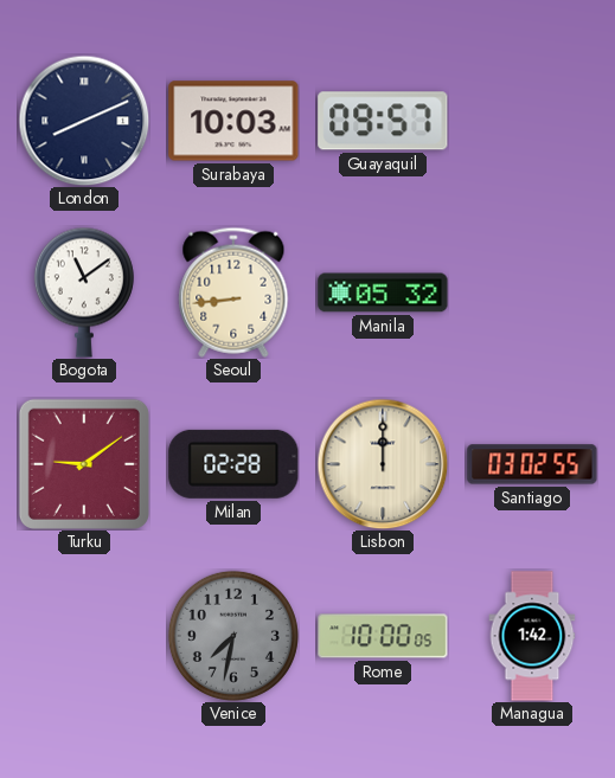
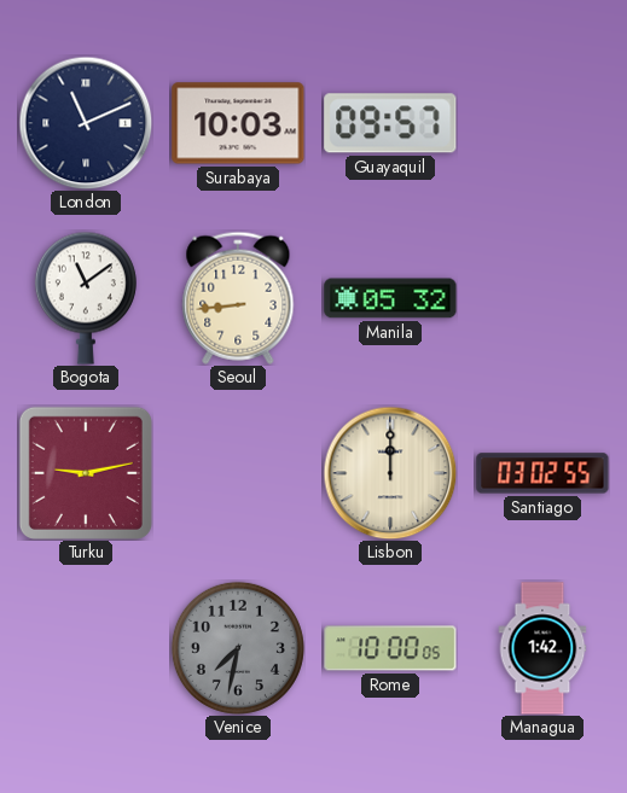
London: 8:11 -> 11:11
Turku: 9:09 -> 9:13
Milan: 02:28 -> none
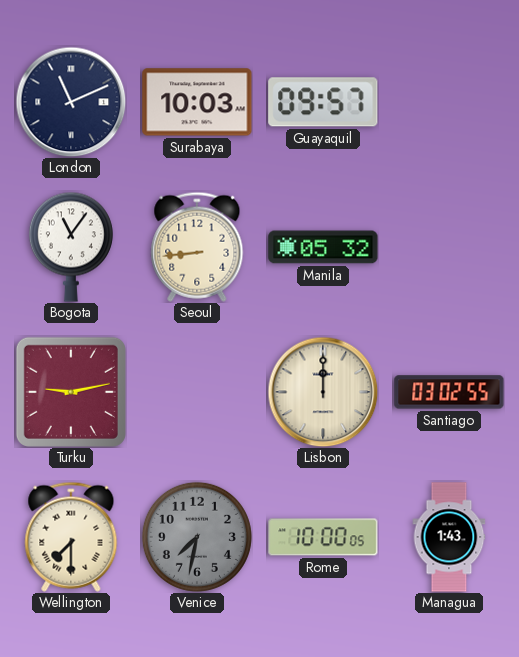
Bogota: 11:09 -> 11:06
Wellington: none -> 7:30
Managua: 1:42 -> 1:43
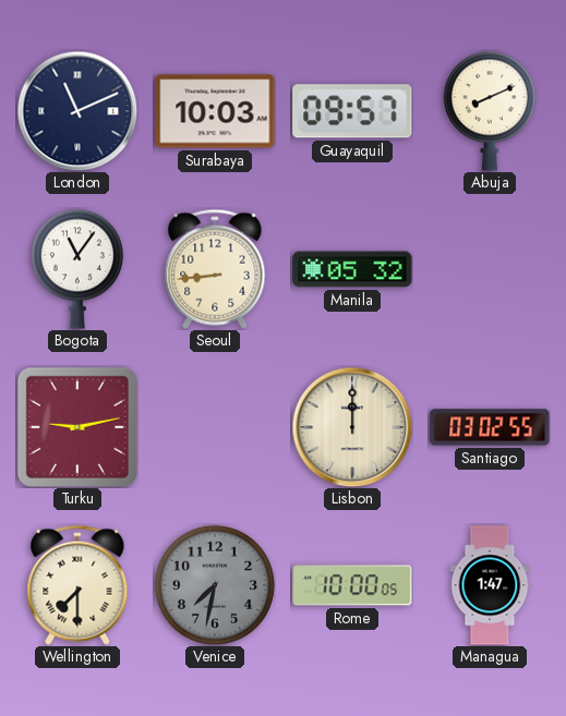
Abuja: none -> 8:11
Managua: 1:43 -> 1:47
